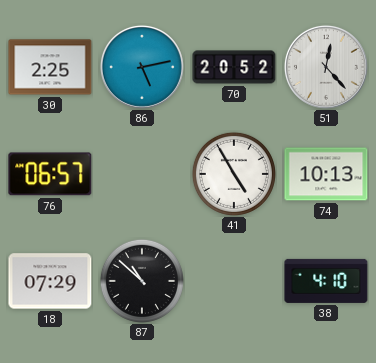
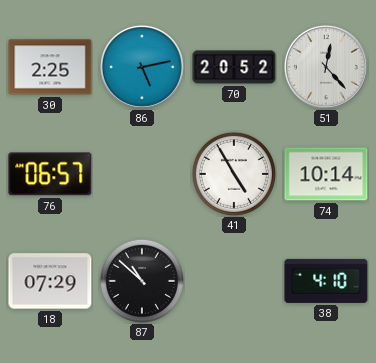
74: 10:13 -> 10:14
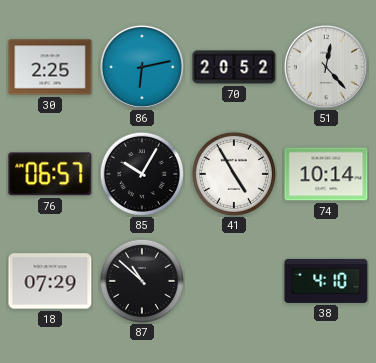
86: 5:13 -> 6:13
85: none -> 10:05
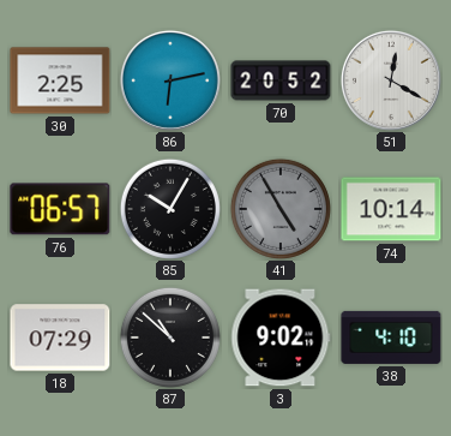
51: 12:23 -> 12:20
41 dial: white -> grey
3: none -> 9:02
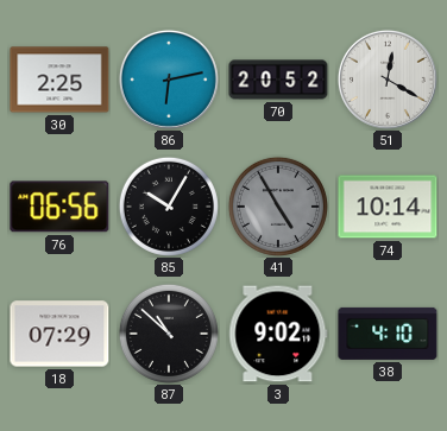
76: 06:57 -> 06:56
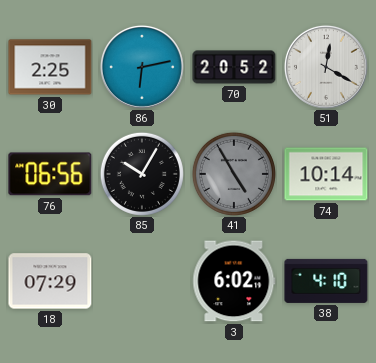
87: 10:52 -> none
3: 9:02 -> 6:02
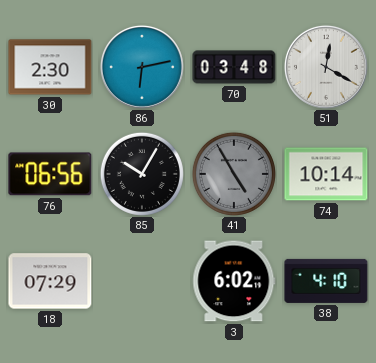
30: 2:25 -> 2:30
70: 20:52 -> 03:48
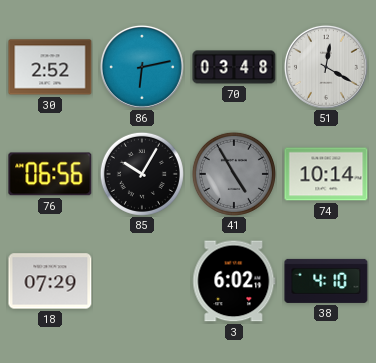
30: 2:30 -> 2:52
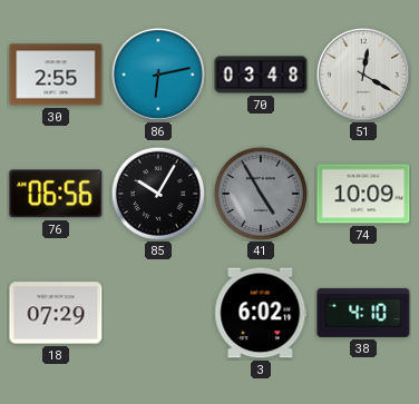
30: 2:52 -> 2:55
74: 10:14 -> 10:09
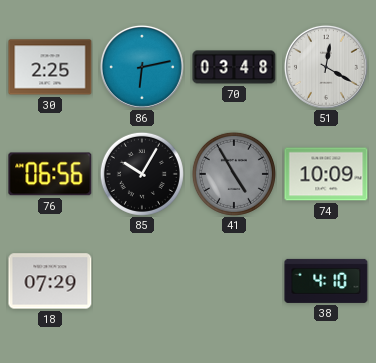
30: 2:55 -> 2:25
3: 6:02 -> none
